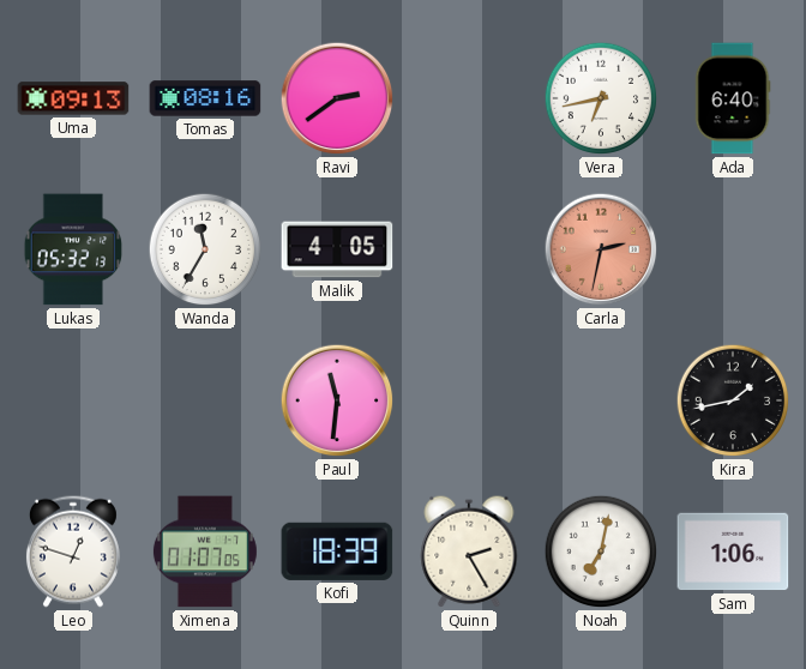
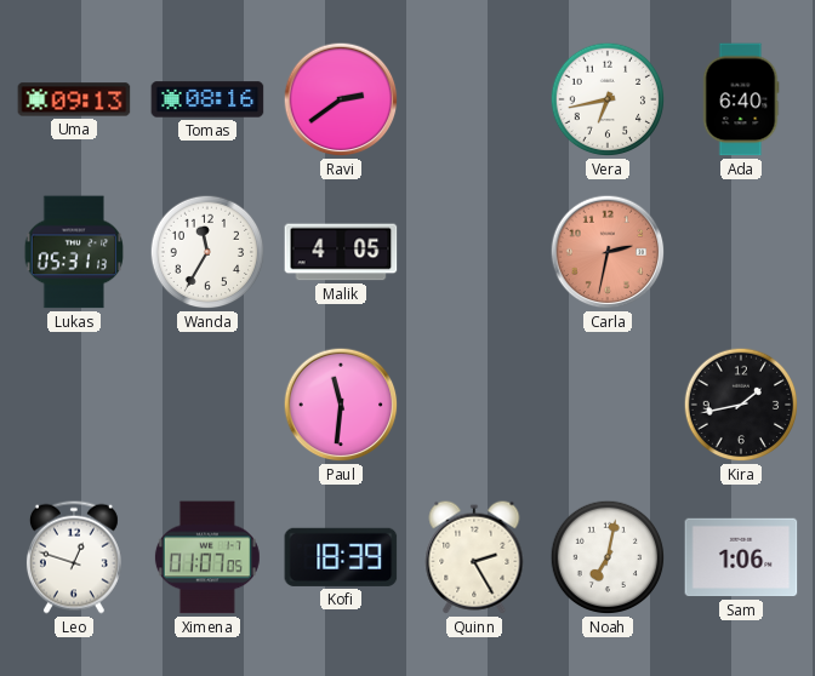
Lukas: 05:32 -> 05:31
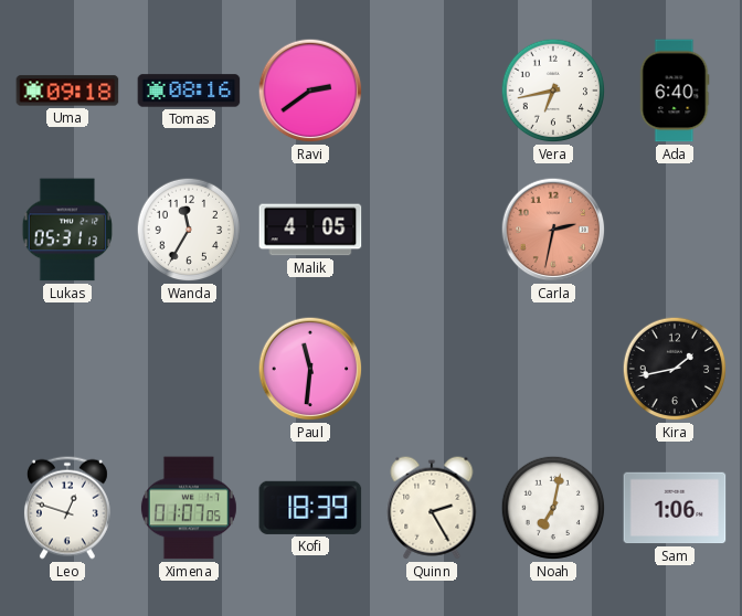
Uma: 09:13 -> 09:18
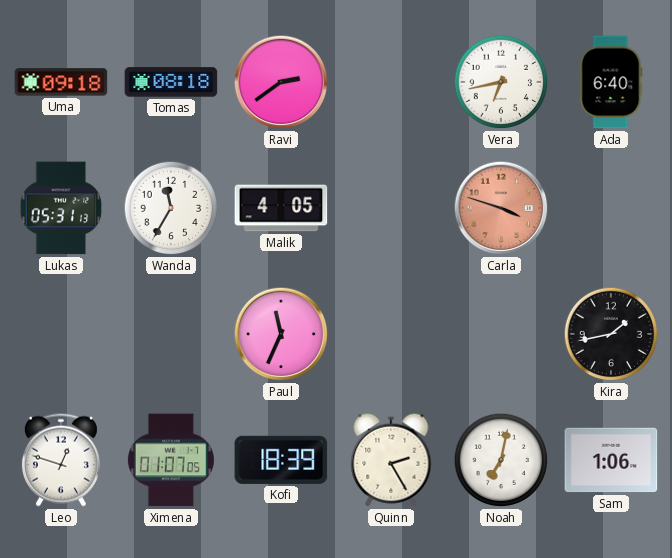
Tomas: 08:16 -> 08:18
Carla: 2:32 -> 3:48
Paul: 11:31 -> 11:34
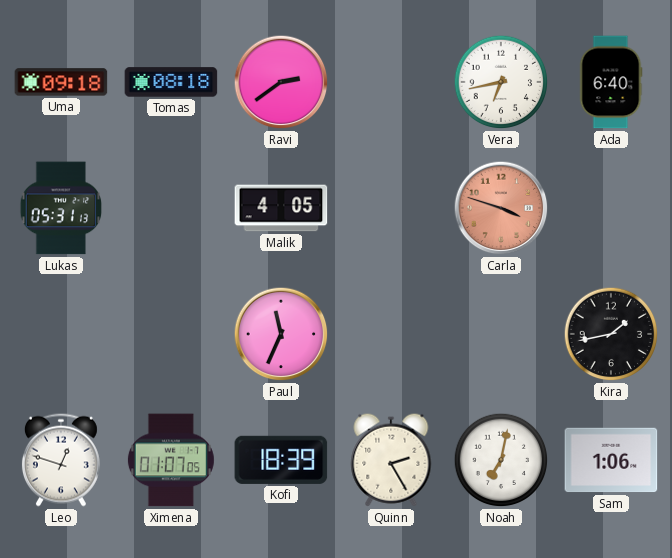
Wanda: 11:35 -> none
